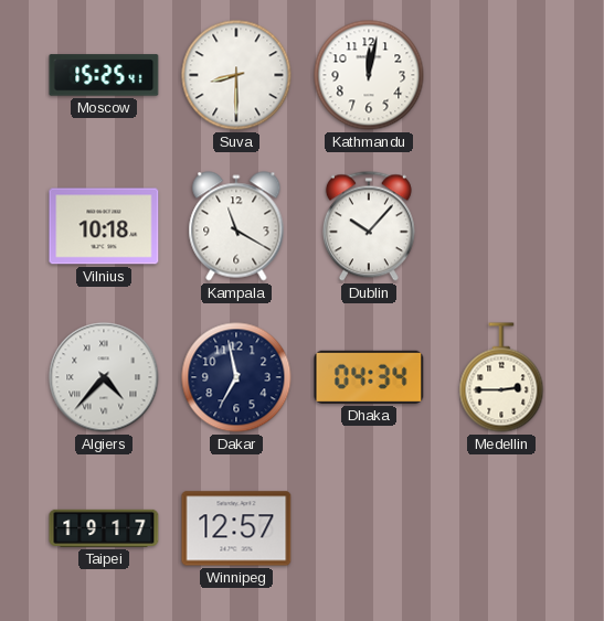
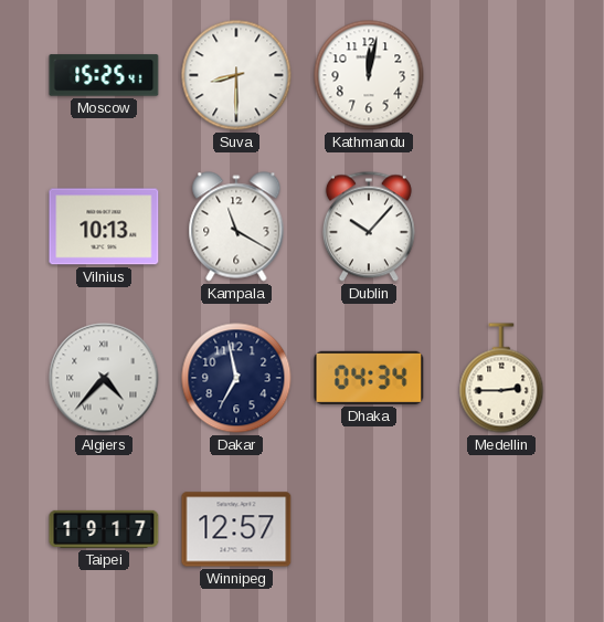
Vilnius: 10:18 -> 10:13
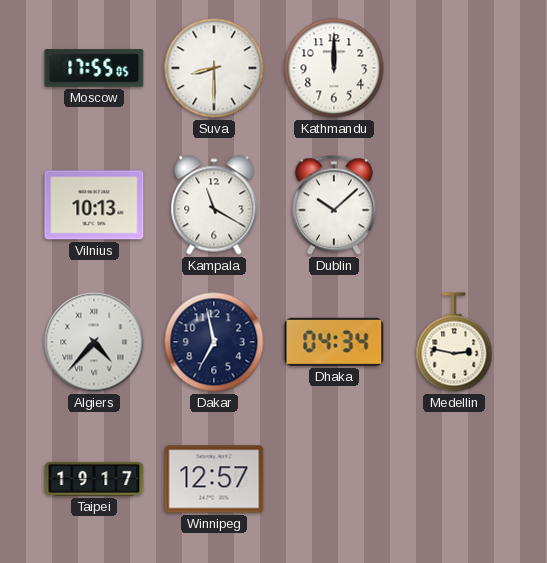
Moscow: 15:25 -> 17:55
Kathmandu: 12:02 -> 12:00
Dublin: 10:07 -> 10:08
Medellin: 2:45 -> 2:47
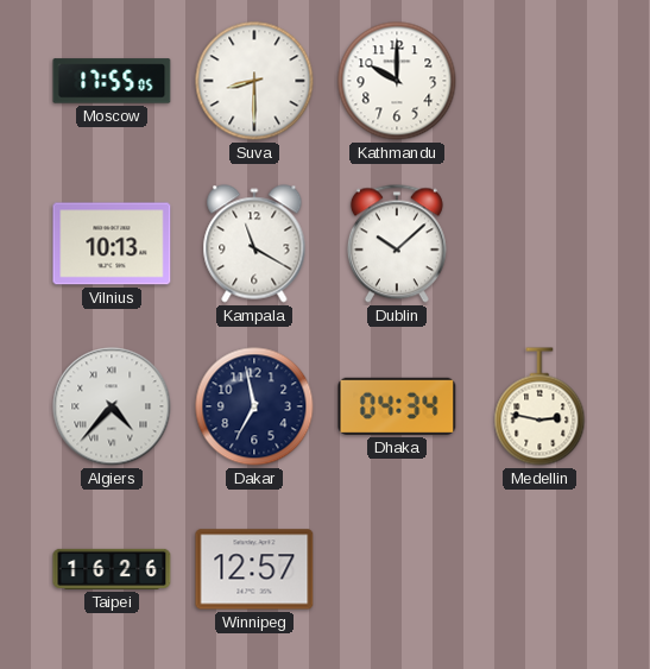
Kathmandu: 12:00 -> 10:00
Taipei: 19:17 -> 16:26
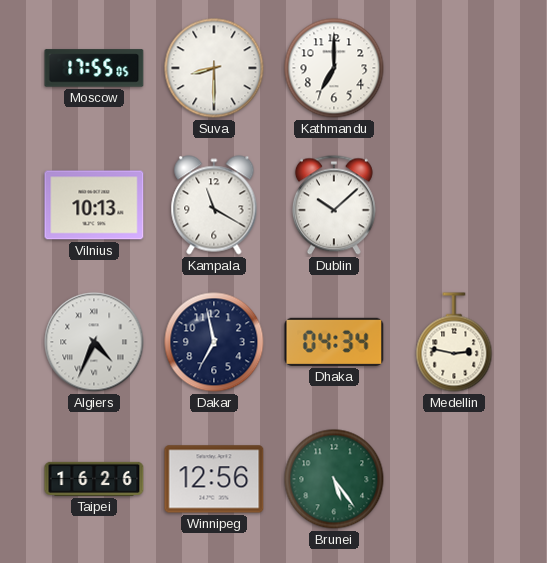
Kathmandu: 10:00 -> 7:00
Algiers: 4:37 -> 4:34
Winnipeg: 12:57 -> 12:56
Brunei: none -> 5:24
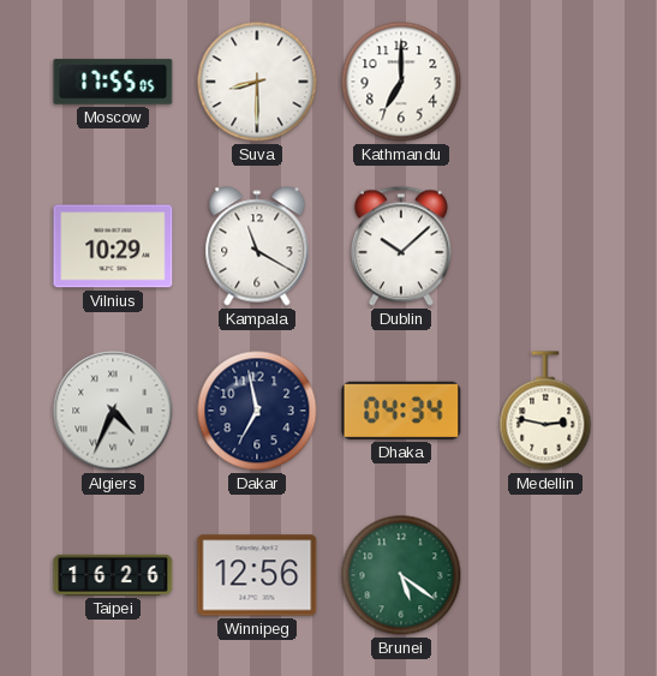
Vilnius: 10:13 -> 10:29
Brunei: 5:24 -> 5:21
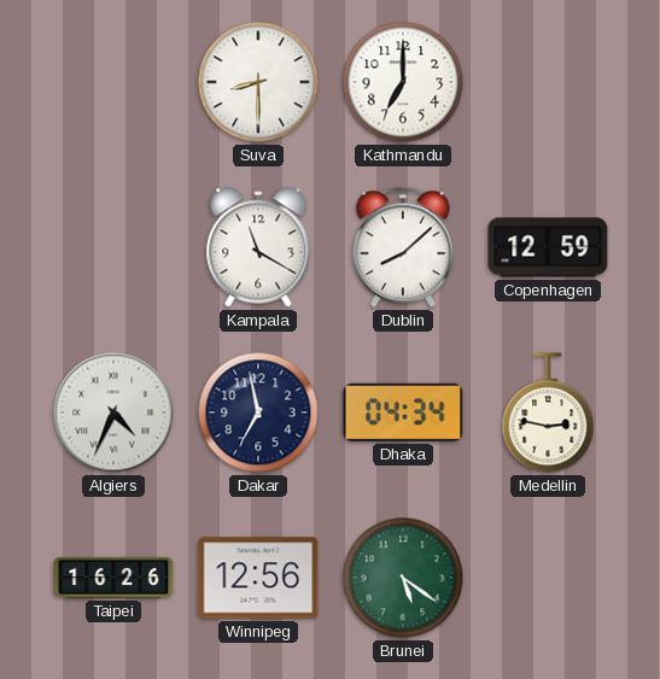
Moscow: 17:55 -> none
Vilnius: 10:29 -> none
Dublin: 10:08 -> 8:08
Copenhagen: none -> 12:59
